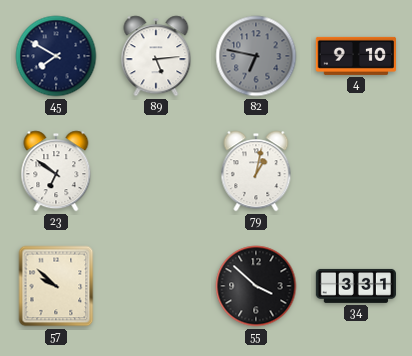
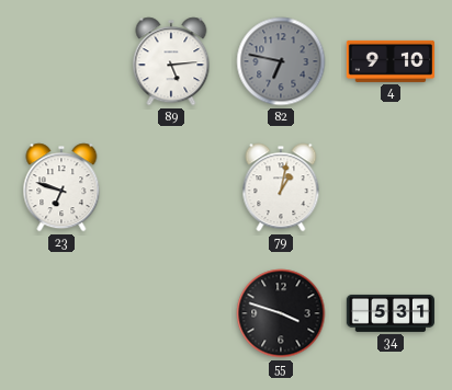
45: 7:50 -> none
23: 6:51 -> 6:48
57: 9:52 -> none
55: 3:52 -> 3:48
34: 3:31 -> 5:31
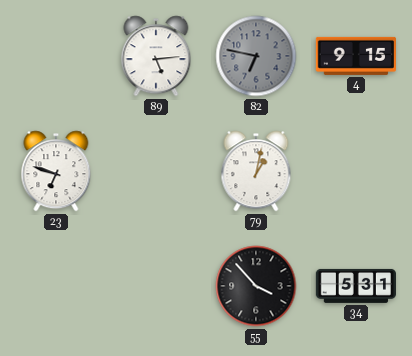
4: 9:10 -> 9:15
55: 3:48 -> 3:53
